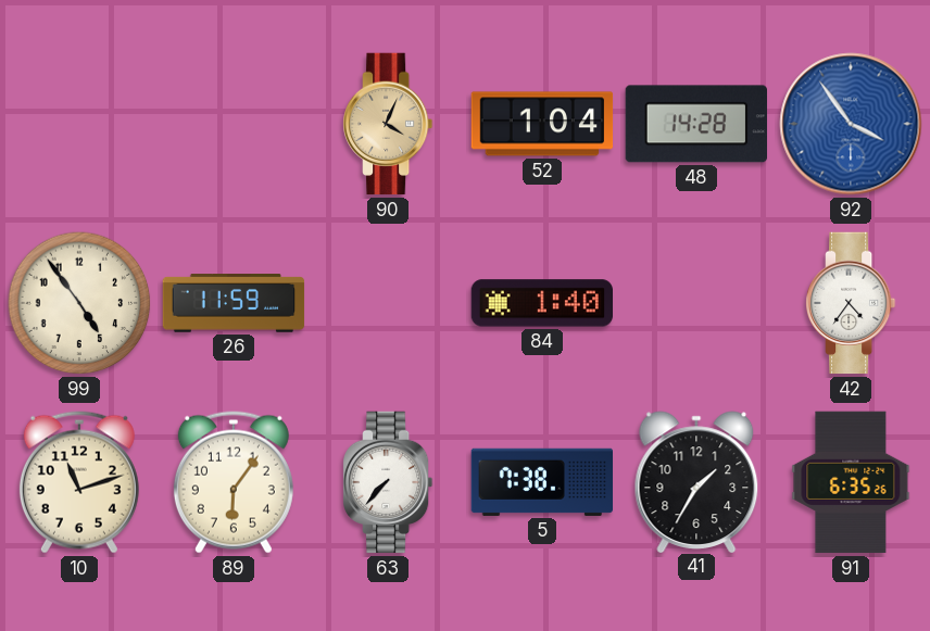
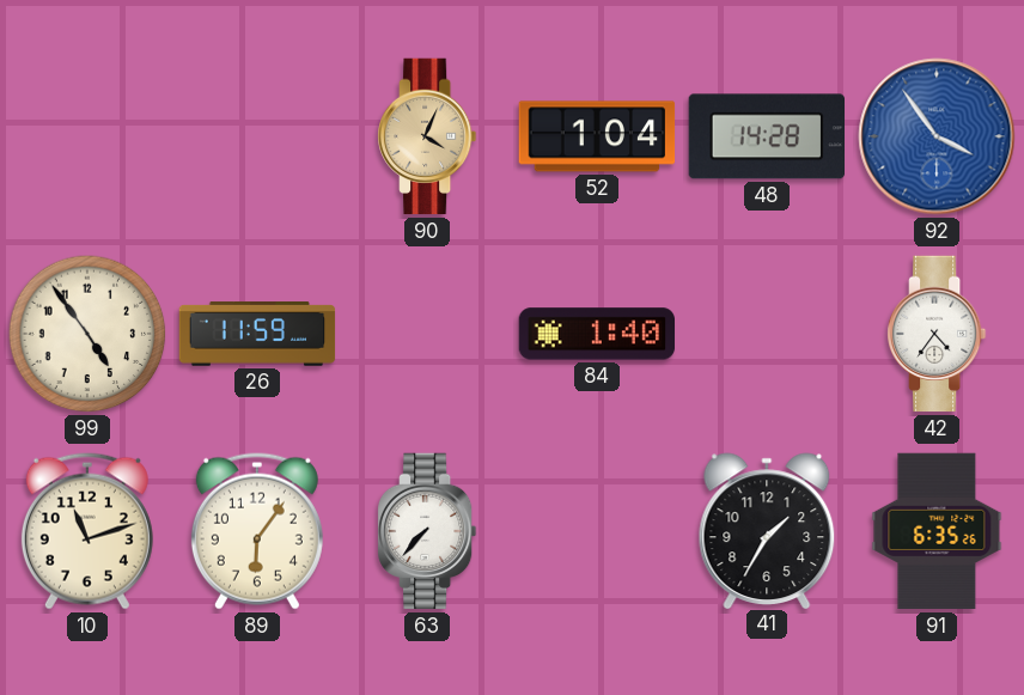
5: 7:38 -> none
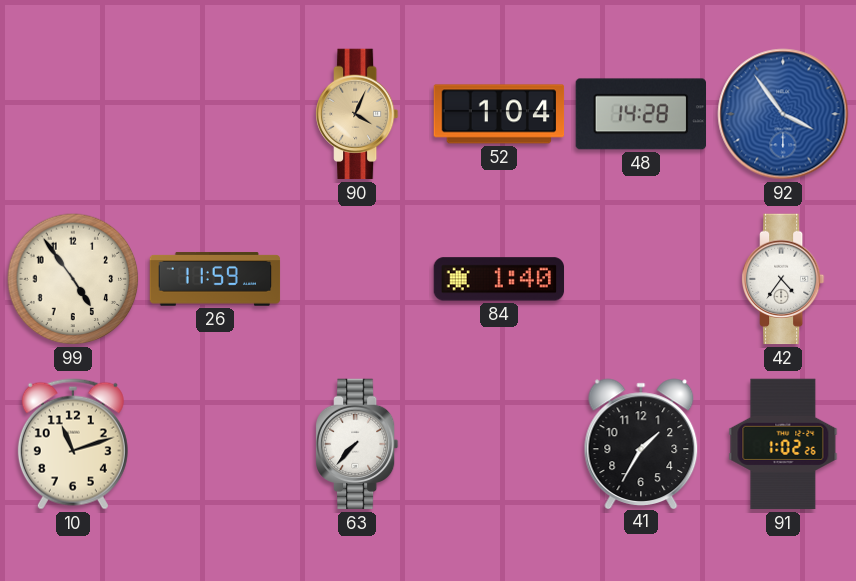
89: 6:06 -> none
91: 6:35 -> 1:02
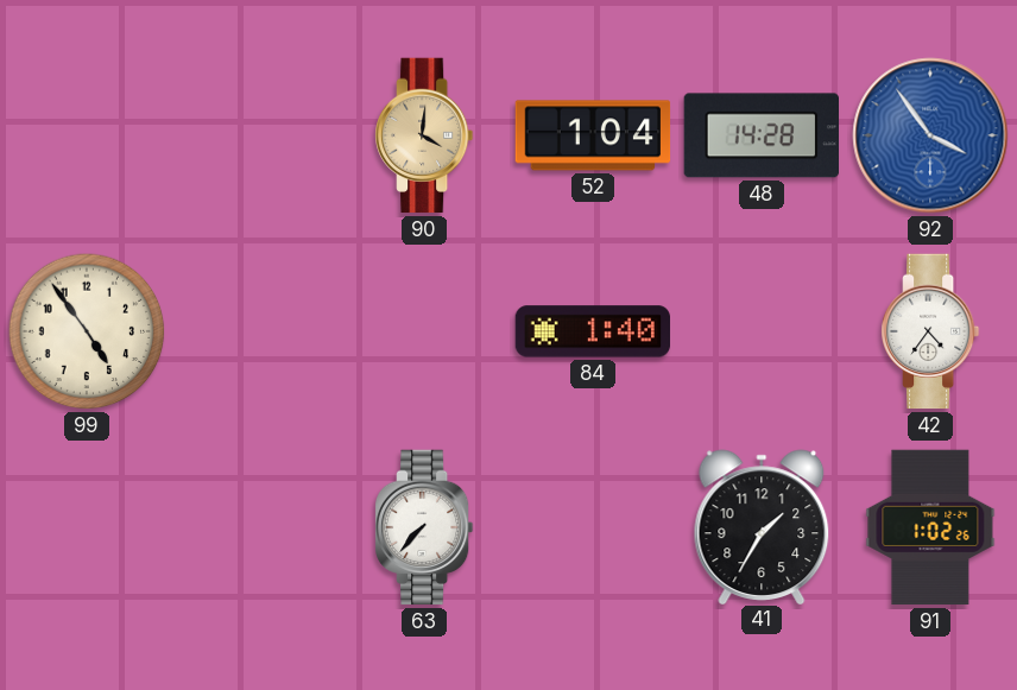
90: 4:04 -> 4:01
26: 11:59 -> none
10: 11:12 -> none
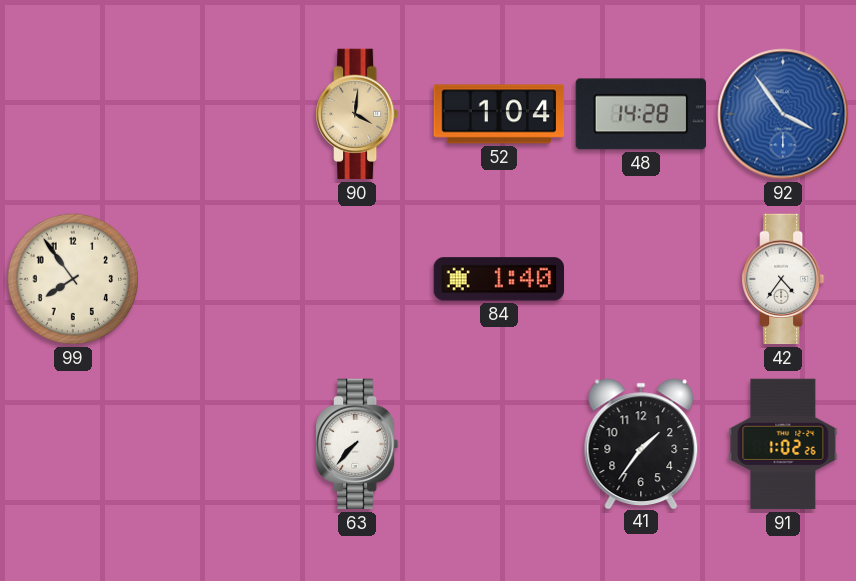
99: 4:54 -> 7:54
41: 1:35 -> 1:36
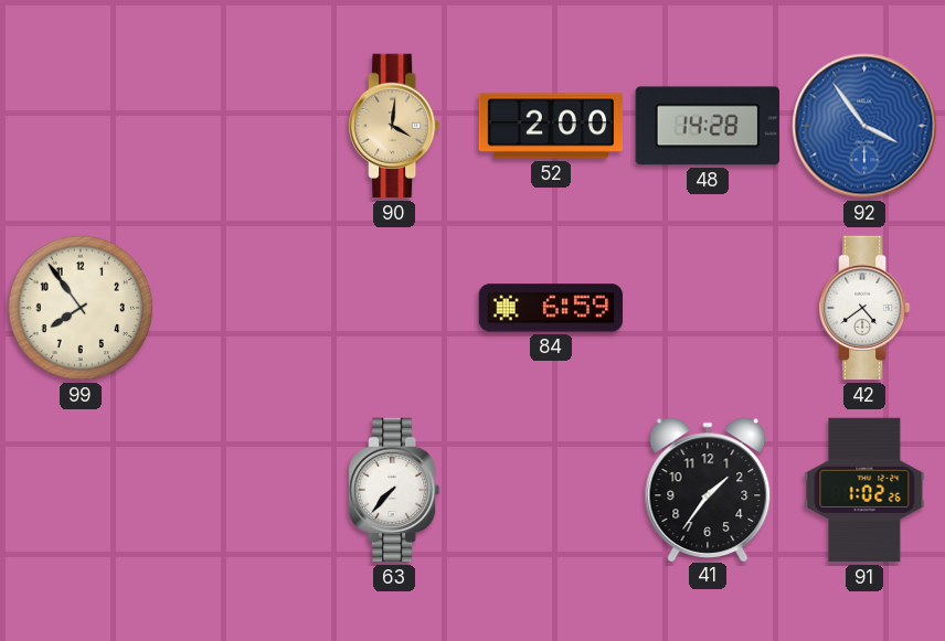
52: 1:04 -> 2:00
84: 1:40 -> 6:59
42: 4:36 -> 4:39
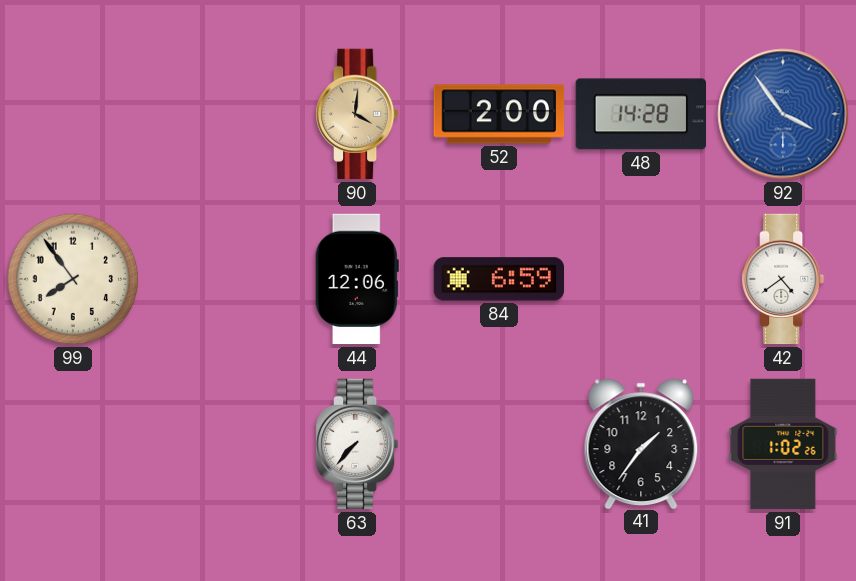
44: none -> 12:06
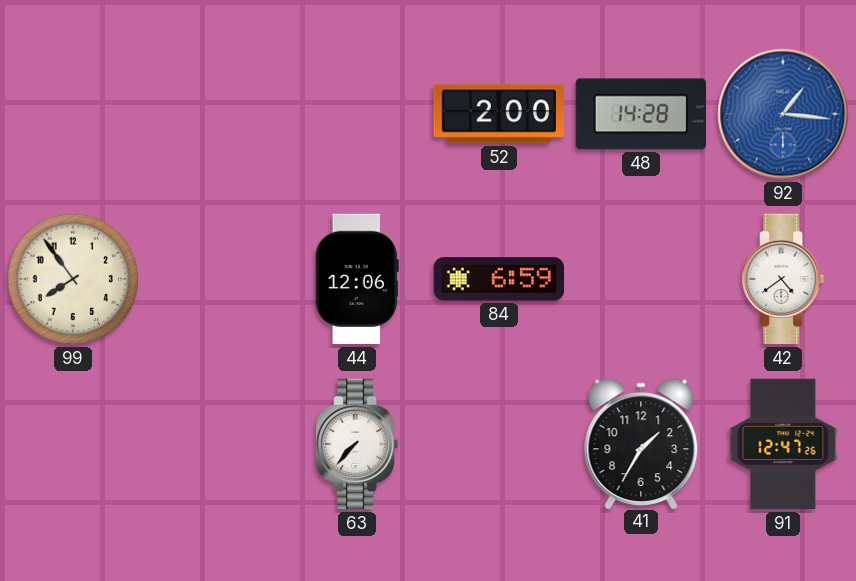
90: 4:01 -> none
92: 3:54 -> 1:16
41: 1:36 -> 1:35
91: 1:02 -> 12:47
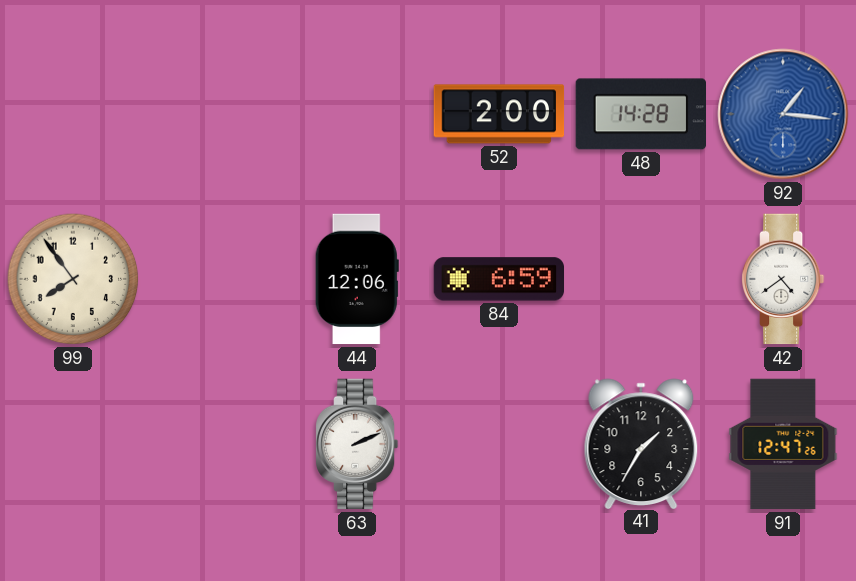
63: 7:37 -> 2:11
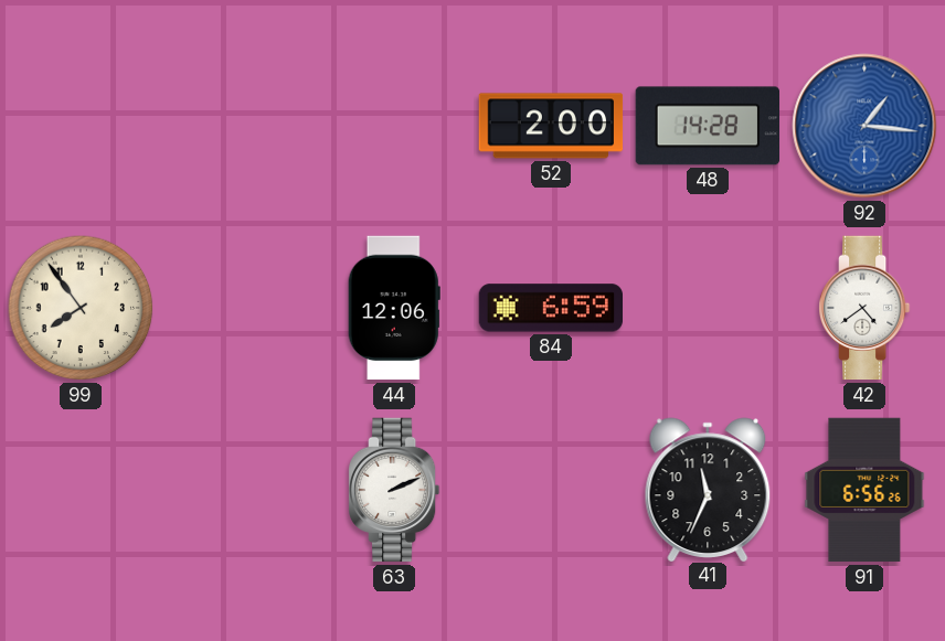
41: 1:35 -> 11:34
91: 12:47 -> 6:56
